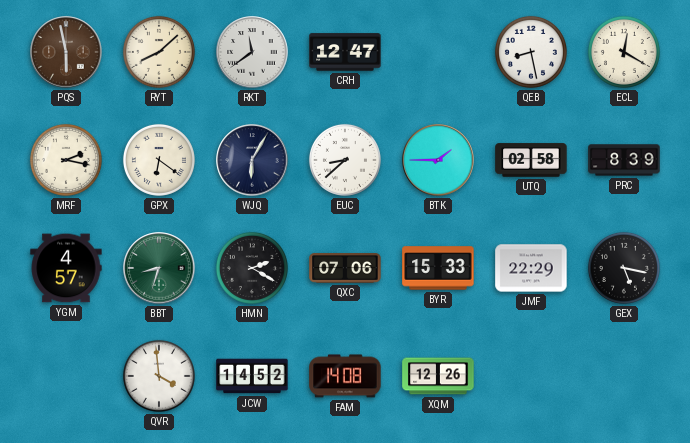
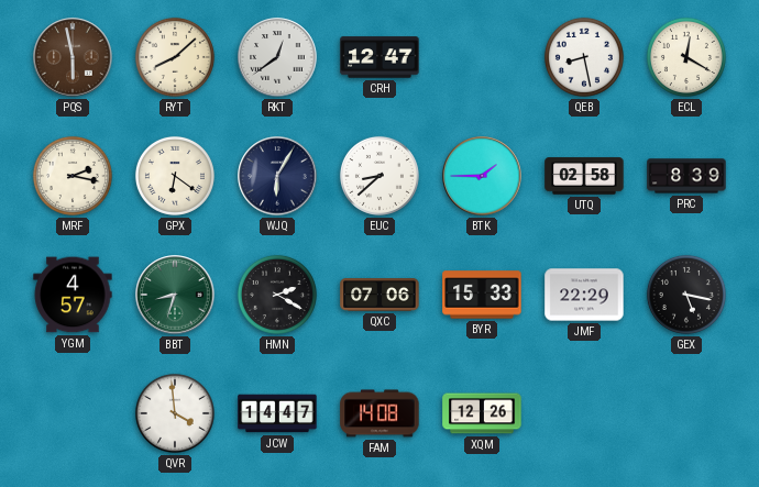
RKT: 11:39 -> 12:39
JCW: 14:52 -> 14:47
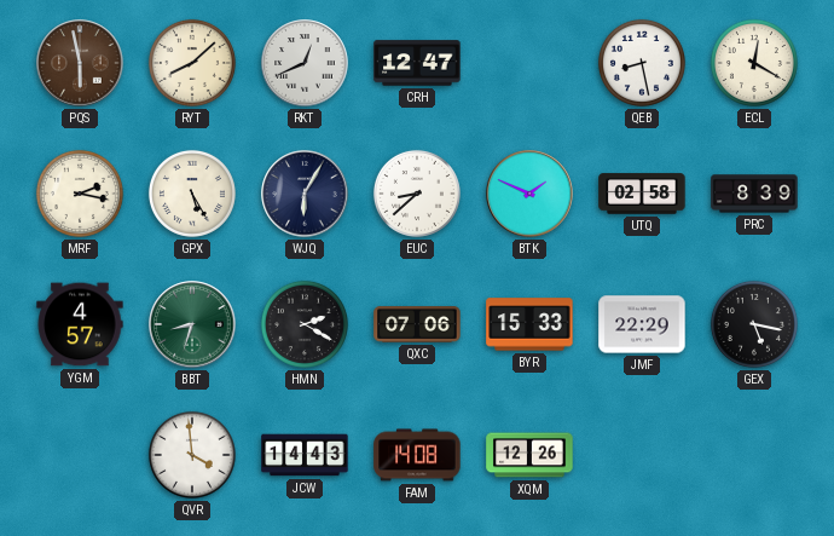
RKT: 12:39 -> 12:41
GPX: 6:21 -> 5:25
BTK: 1:45 -> 1:49
JCW: 14:47 -> 14:43
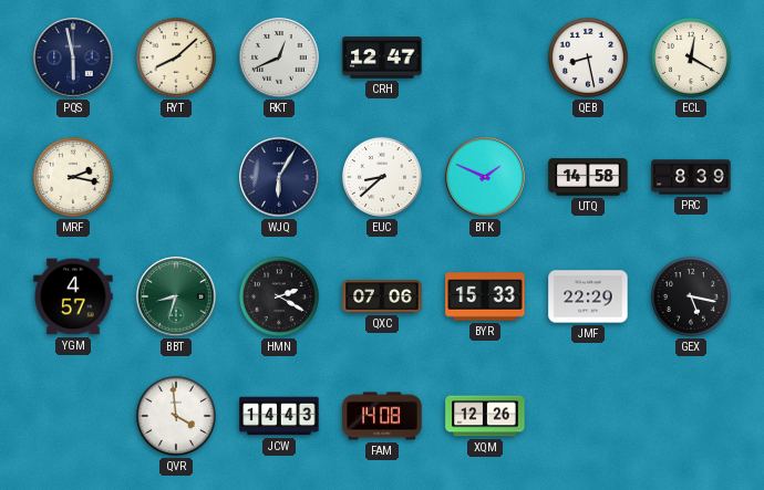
PQS dial: brown -> navy
GPX: 5:25 -> none
UTQ: 02:58 -> 14:58
